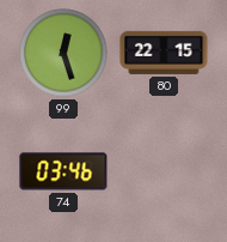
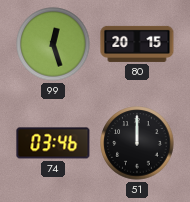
80: 22:15 -> 20:15
51: none -> 12:00
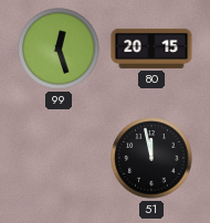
74: 03:46 -> none
51: 12:00 -> 11:58
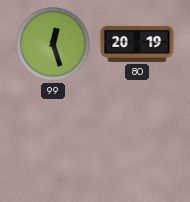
80: 20:15 -> 20:19
51: 11:58 -> none
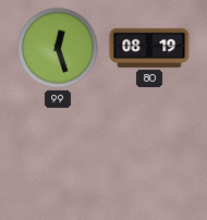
80: 20:19 -> 08:19
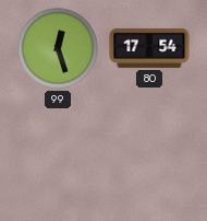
80: 08:19 -> 17:54
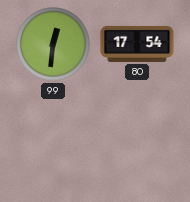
99: 12:27 -> 12:31
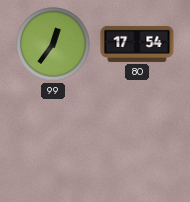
99: 12:31 -> 12:36
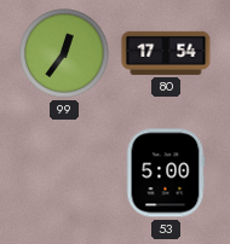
53: none -> 5:00
